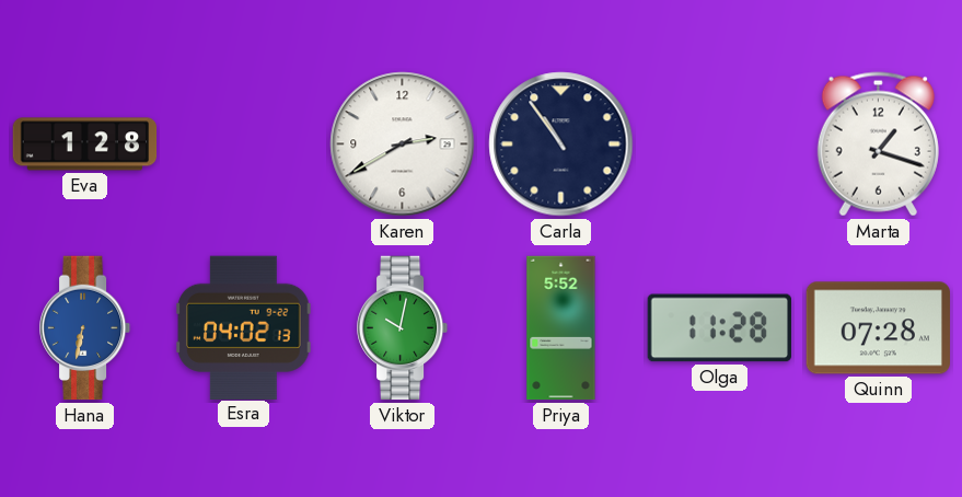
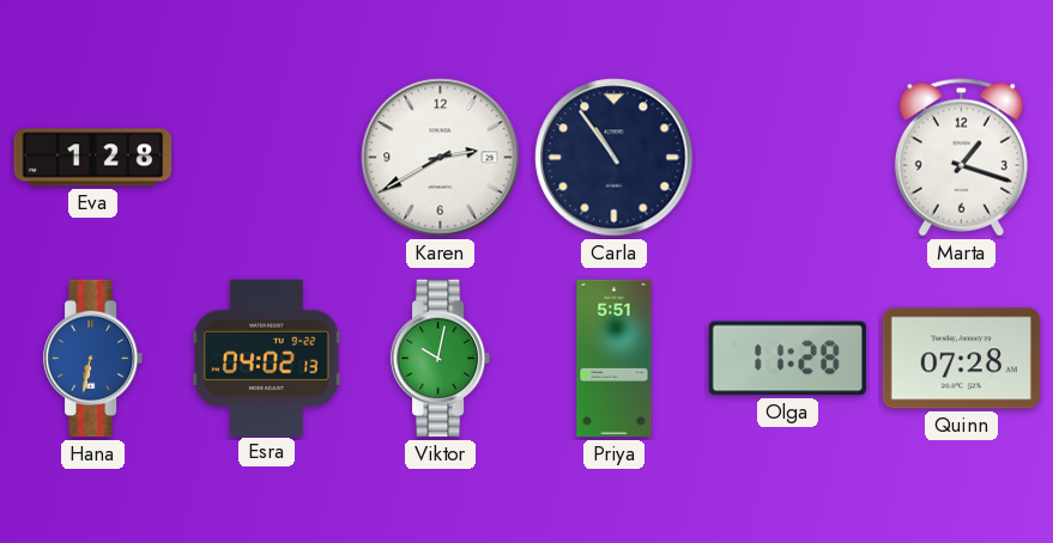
Priya: 5:52 -> 5:51
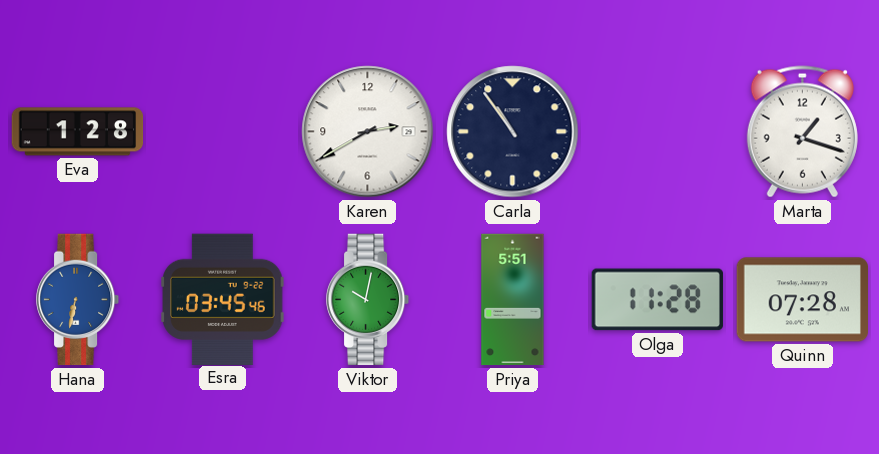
Esra: 04:02 -> 03:45
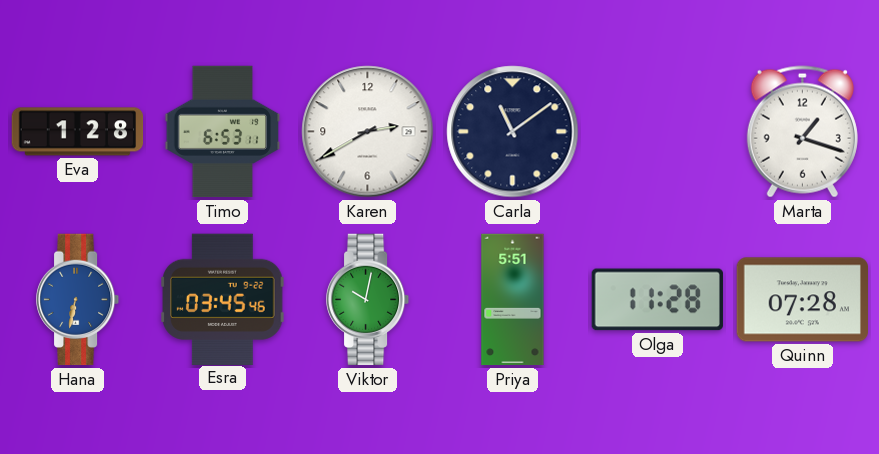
Timo: none -> 6:53
Carla: 10:54 -> 11:09
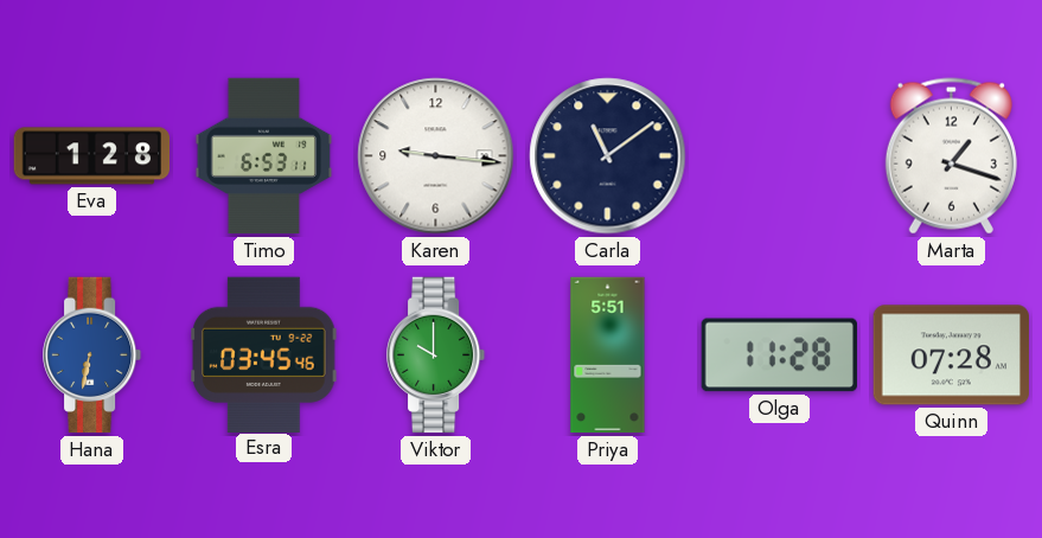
Karen: 2:40 -> 9:16
Viktor: 10:02 -> 10:00
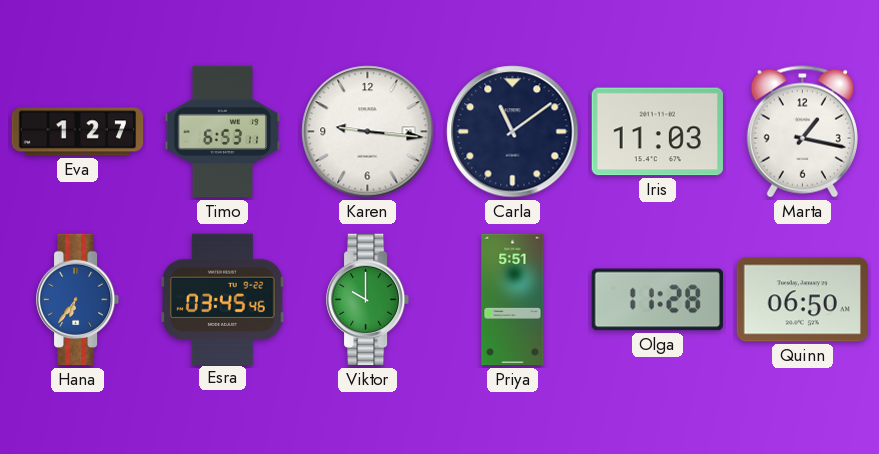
Eva: 1:28 -> 1:27
Iris: none -> 11:03
Marta: 1:18 -> 1:17
Hana: 6:32 -> 6:36
Quinn: 07:28 -> 06:50
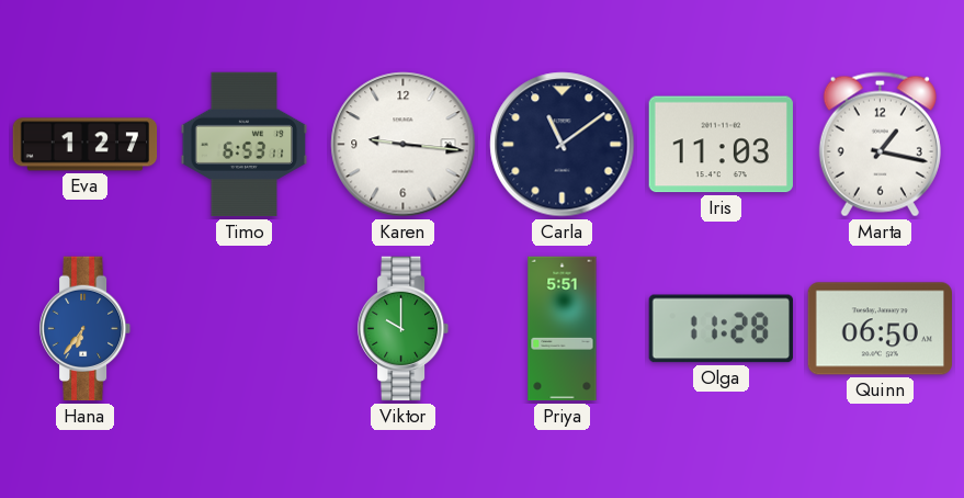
Esra: 03:45 -> none
